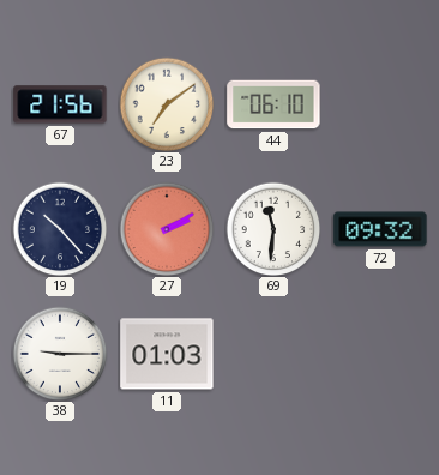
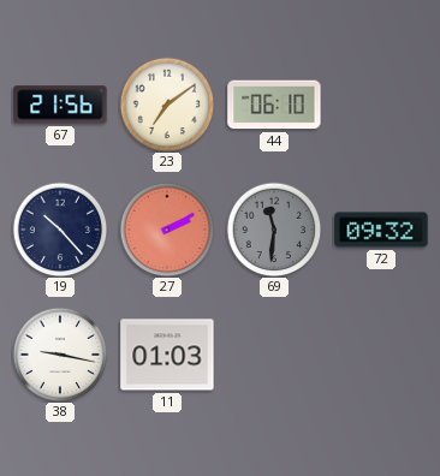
69 dial: white -> grey
38: 9:15 -> 9:17
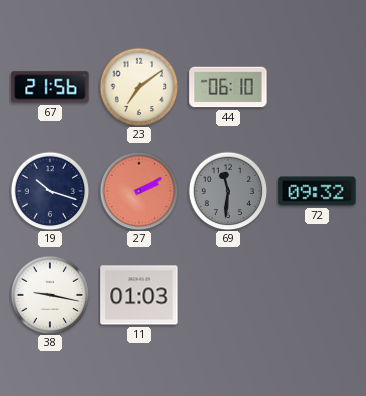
19: 10:23 -> 10:18
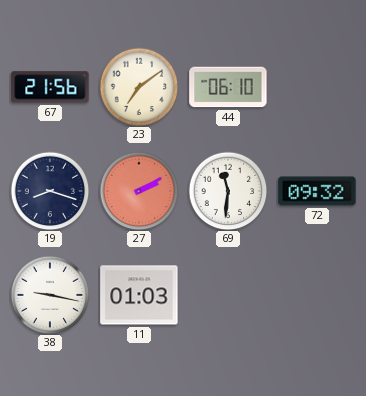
19: 10:18 -> 8:18
69 dial: grey -> white
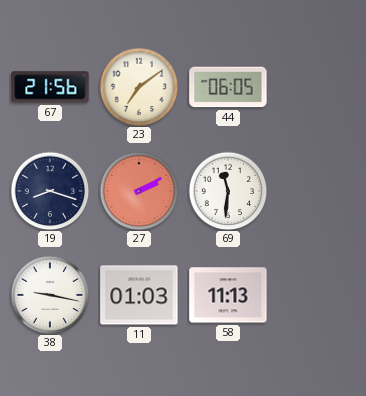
44: 06:10 -> 06:05
72: 09:32 -> none
58: none -> 11:13
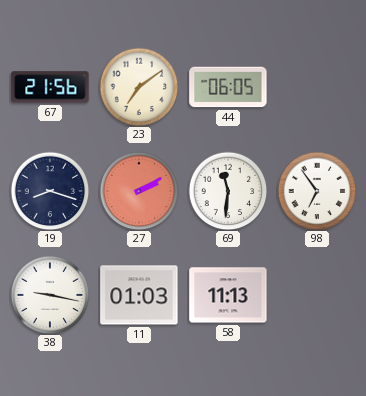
98: none -> 6:54
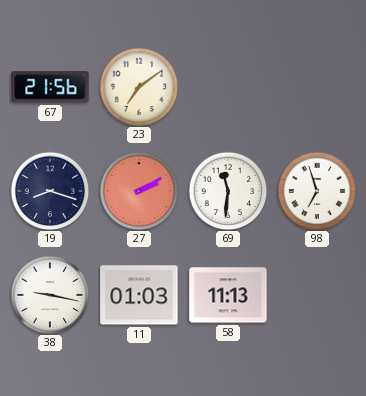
44: 06:05 -> none
98: 6:54 -> 6:57
